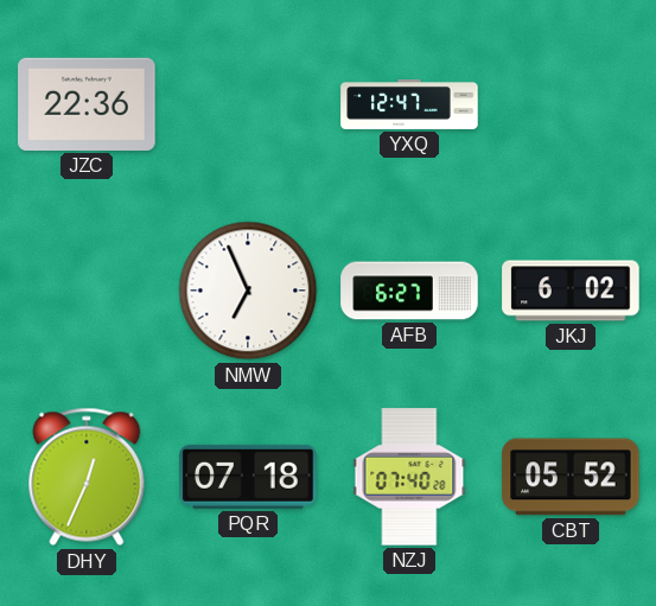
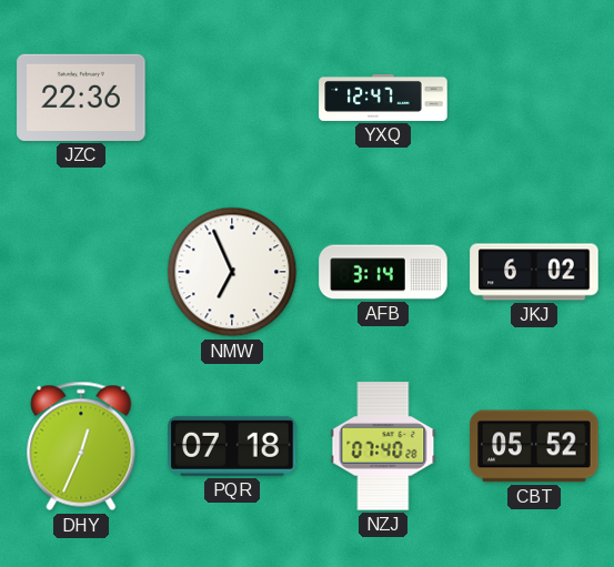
AFB: 6:27 -> 3:14
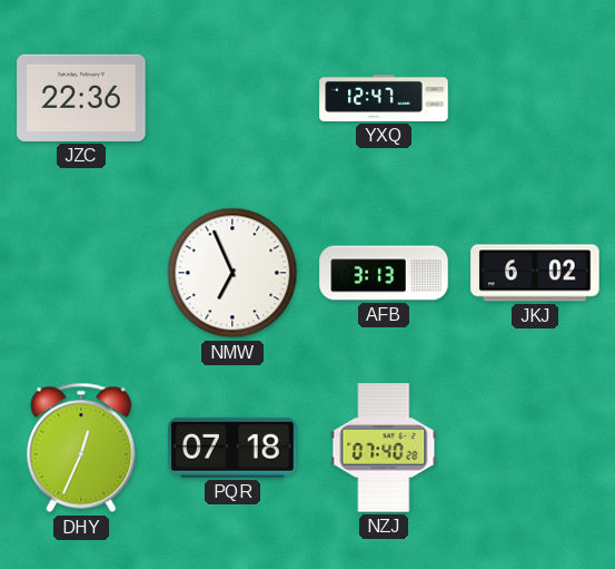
AFB: 3:14 -> 3:13
CBT: 05:52 -> none
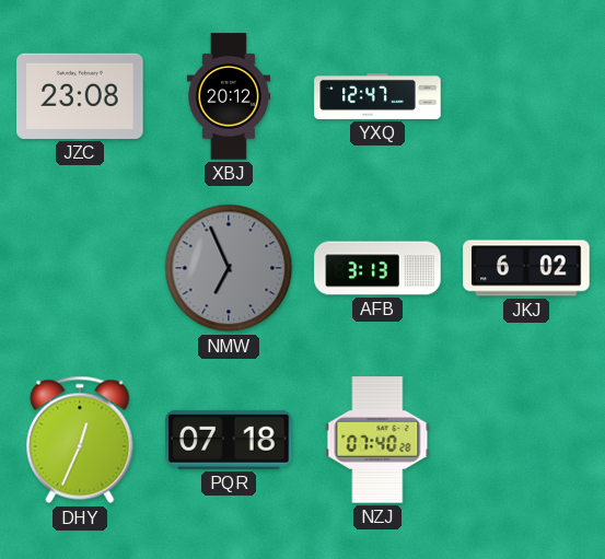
JZC: 22:36 -> 23:08
XBJ: none -> 20:12
NMW dial: white -> grey
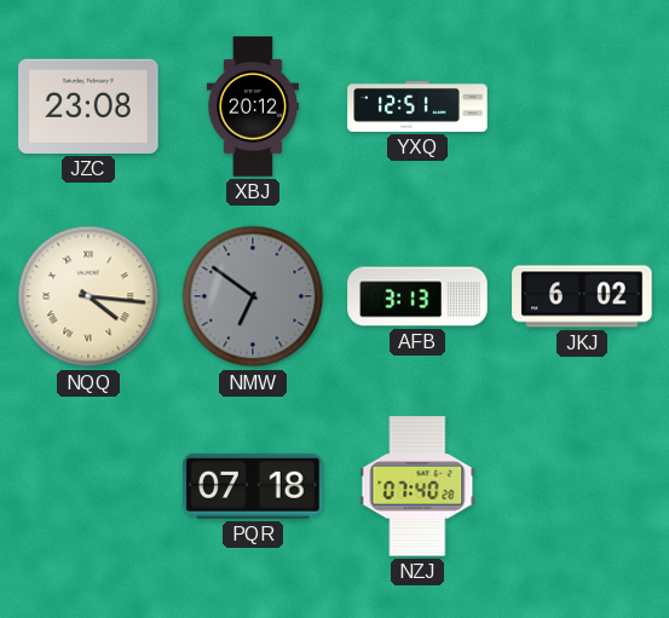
YXQ: 12:47 -> 12:51
NQQ: none -> 4:16
NMW: 6:56 -> 6:51
DHY: 12:34 -> none
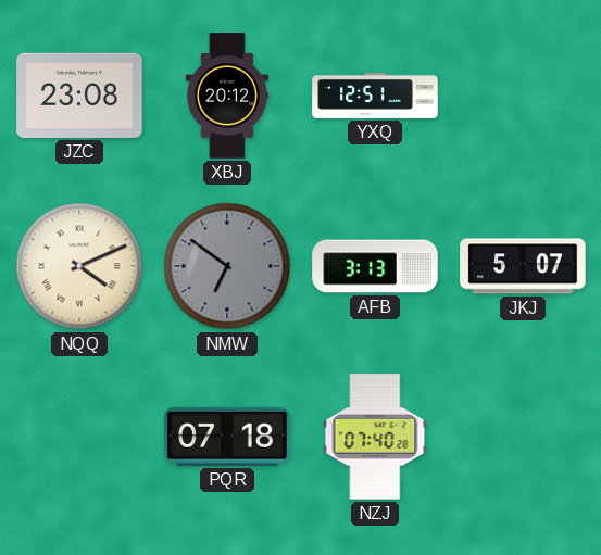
NQQ: 4:16 -> 4:11
JKJ: 6:02 -> 5:07
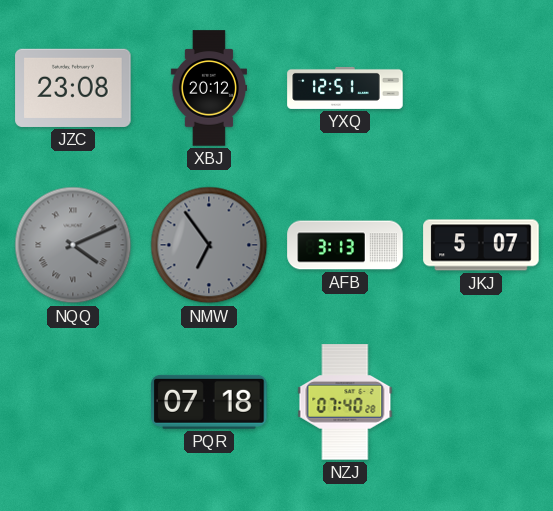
NQQ dial: cream -> grey
NMW: 6:51 -> 6:54
